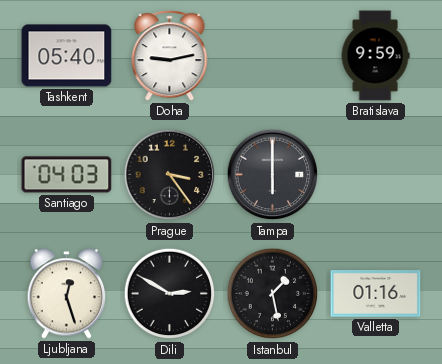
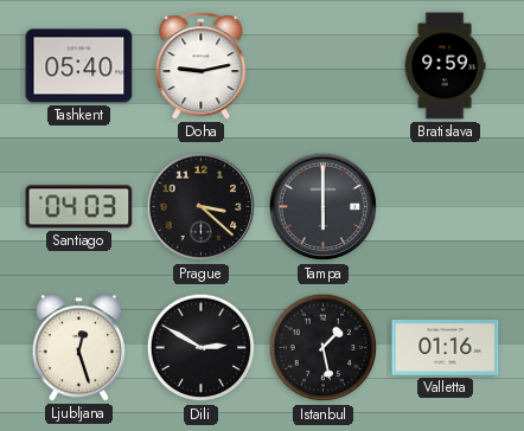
Prague: 3:24 -> 3:22
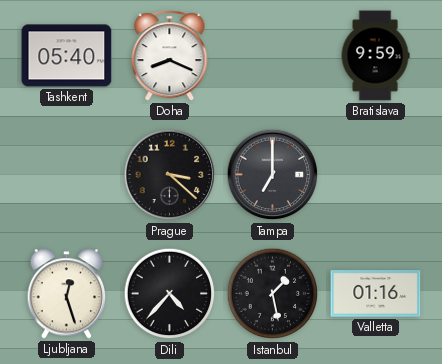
Doha: 9:13 -> 8:19
Santiago: 04:03 -> none
Tampa: 6:00 -> 7:00
Dili: 2:50 -> 4:37
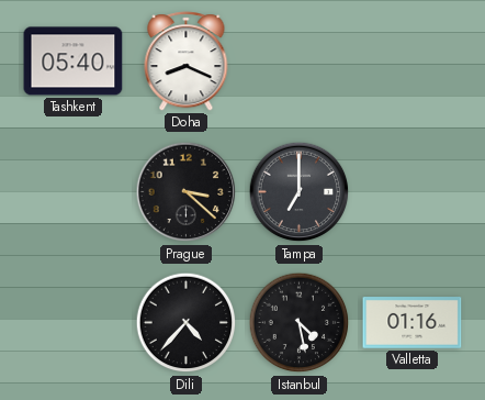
Bratislava: 9:59 -> none
Ljubljana: 12:27 -> none
Istanbul: 1:28 -> 4:28
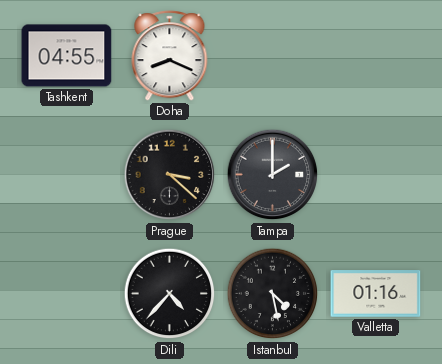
Tashkent: 05:40 -> 04:55
Tampa: 7:00 -> 2:00
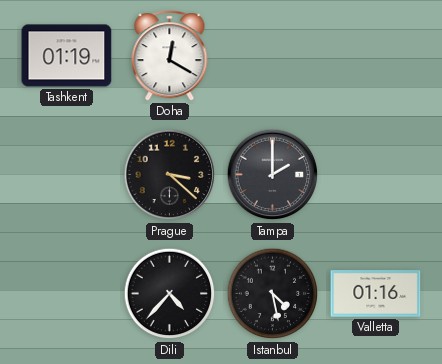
Tashkent: 04:55 -> 01:19
Doha: 8:19 -> 12:20
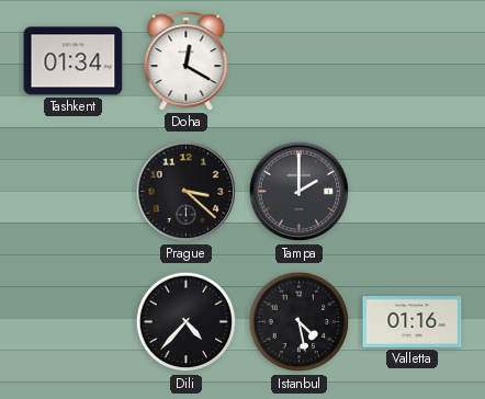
Tashkent: 01:19 -> 01:34
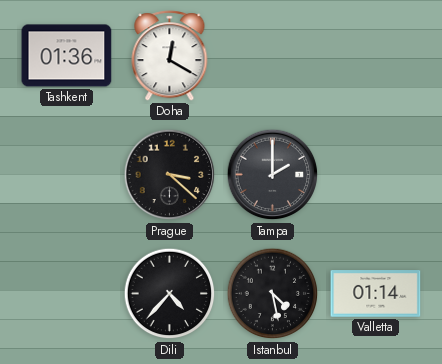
Tashkent: 01:34 -> 01:36
Valletta: 01:16 -> 01:14
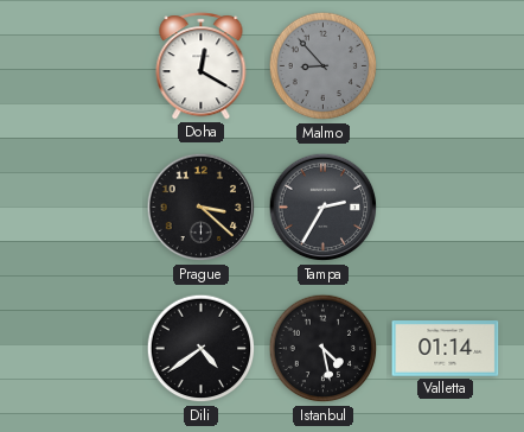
Tashkent: 01:36 -> none
Malmo: none -> 8:53
Tampa: 2:00 -> 2:35
Dili: 4:37 -> 4:39
